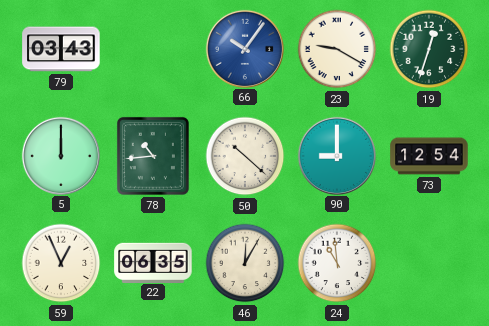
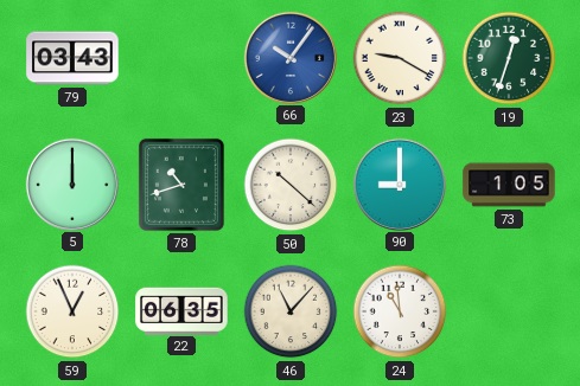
78: 10:44 -> 10:42
73: 12:54 -> 1:05
46: 12:05 -> 11:07
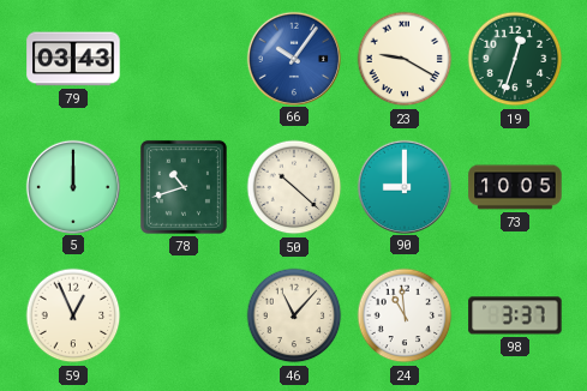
73: 1:05 -> 10:05
22: 06:35 -> none
98: none -> 3:37
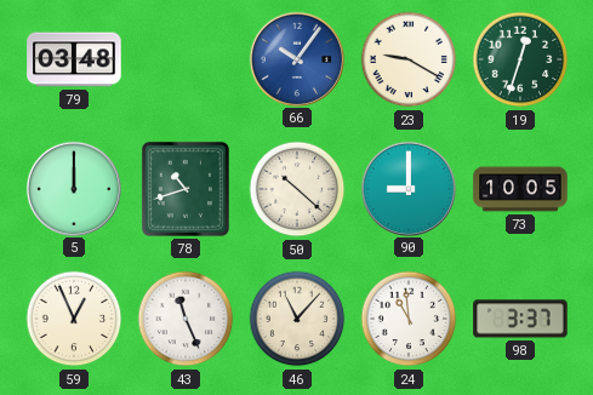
79: 03:43 -> 03:48
43: none -> 11:26
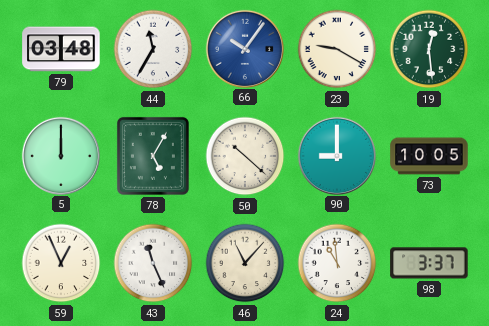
44: none -> 11:35
19: 12:33 -> 12:29
78: 10:42 -> 5:05
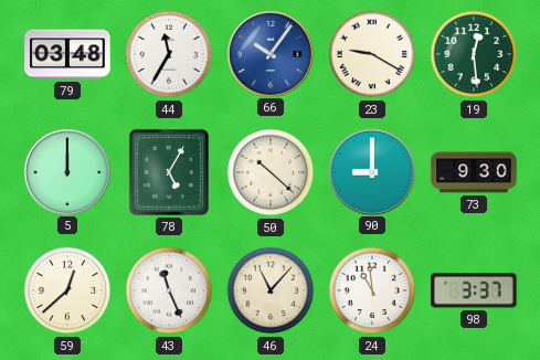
73: 10:05 -> 9:30
59: 12:56 -> 12:38
